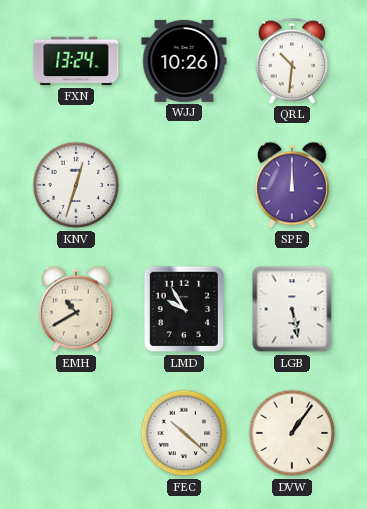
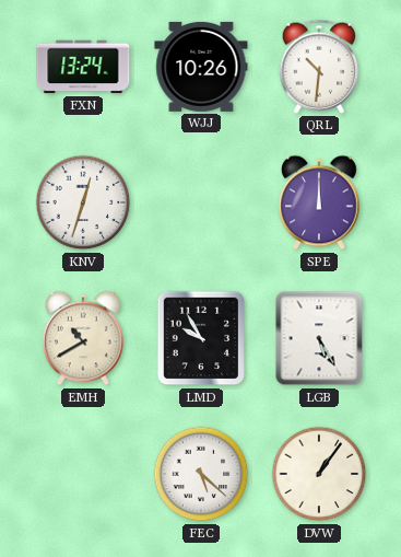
LGB: 5:28 -> 5:25
FEC: 10:22 -> 5:22
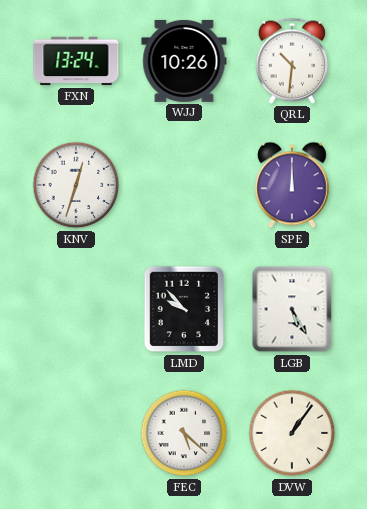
EMH: 10:40 -> none
LMD: 9:55 -> 9:53
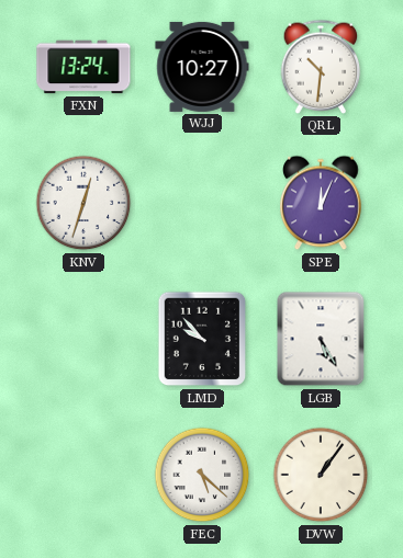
WJJ: 10:26 -> 10:27
SPE: 12:00 -> 12:04
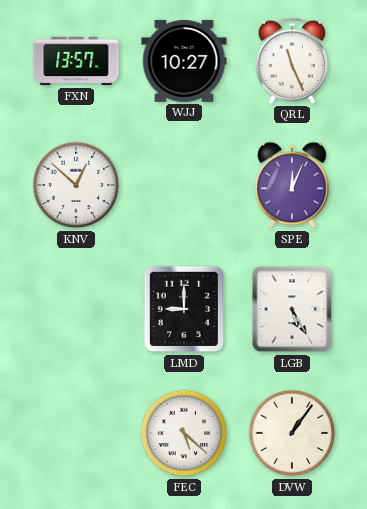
FXN: 13:24 -> 13:57
QRL: 10:31 -> 11:26
KNV: 12:33 -> 12:52
LMD: 9:53 -> 9:00
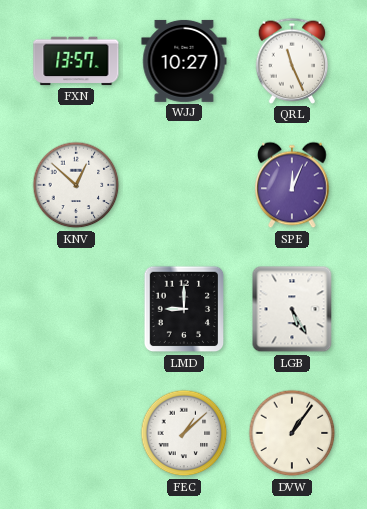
FEC: 5:22 -> 1:08
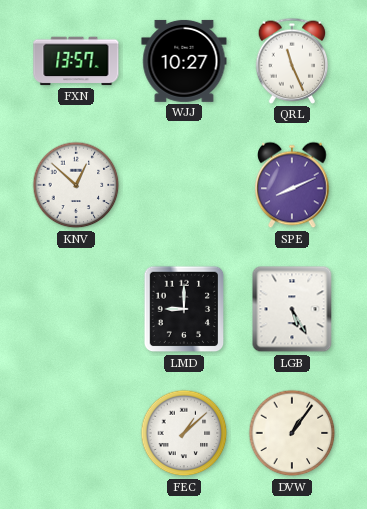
SPE: 12:04 -> 8:11
